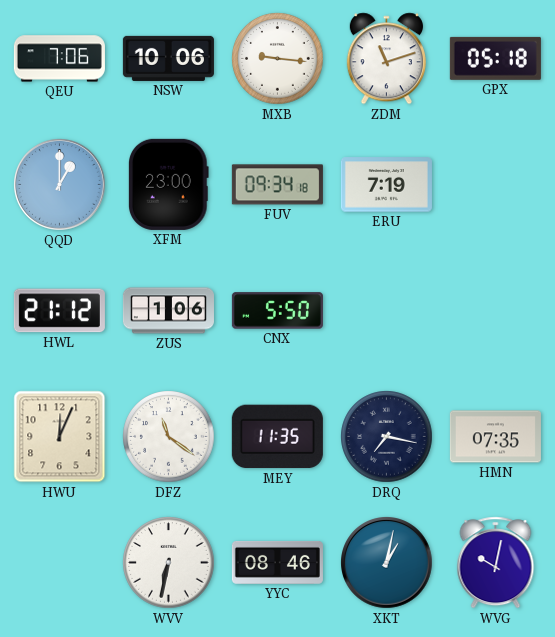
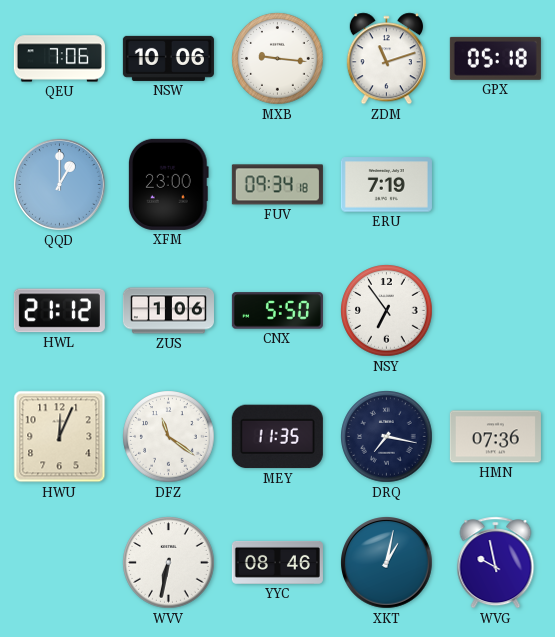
NSY: none -> 6:54
HMN: 07:35 -> 07:36
WVG: 10:02 -> 9:58
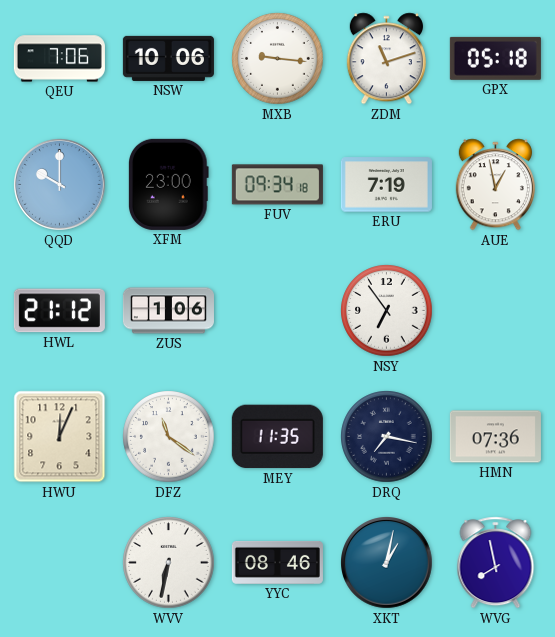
QQD: 1:00 -> 10:00
AUE: none -> 12:58
CNX: 5:50 -> none
WVG: 9:58 -> 7:58
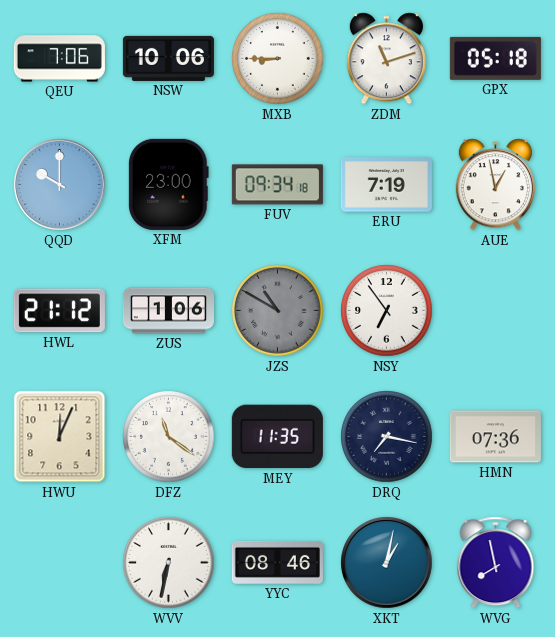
MXB: 9:16 -> 8:45
JZS: none -> 10:50
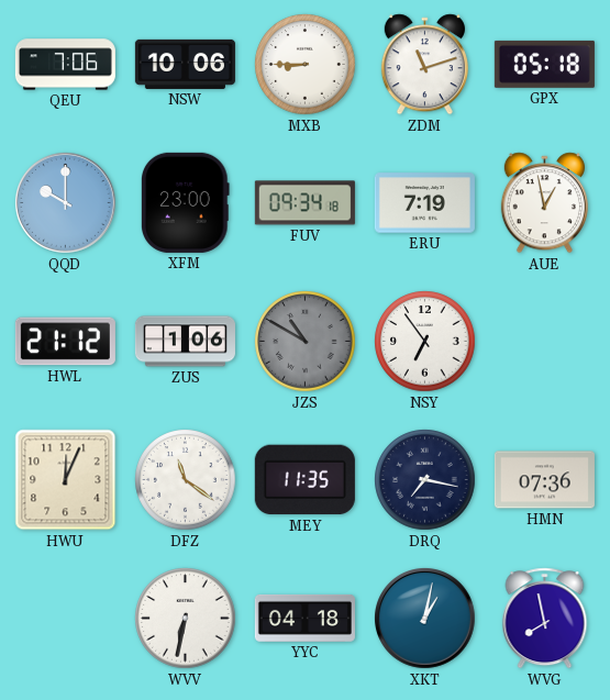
YYC: 08:46 -> 04:18
